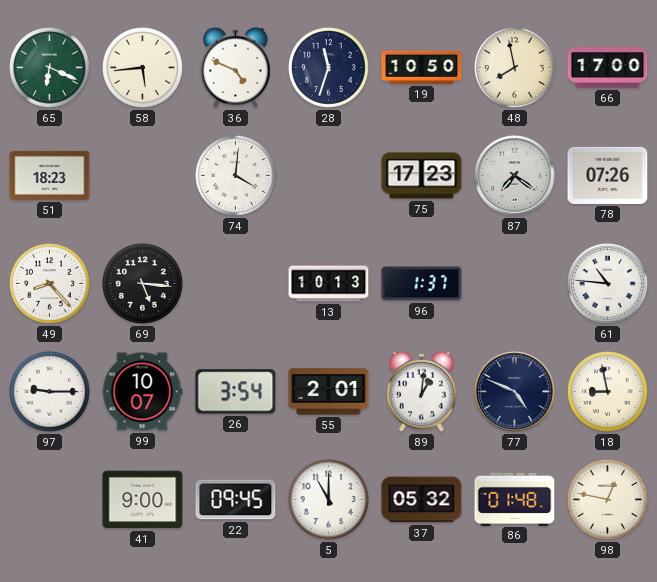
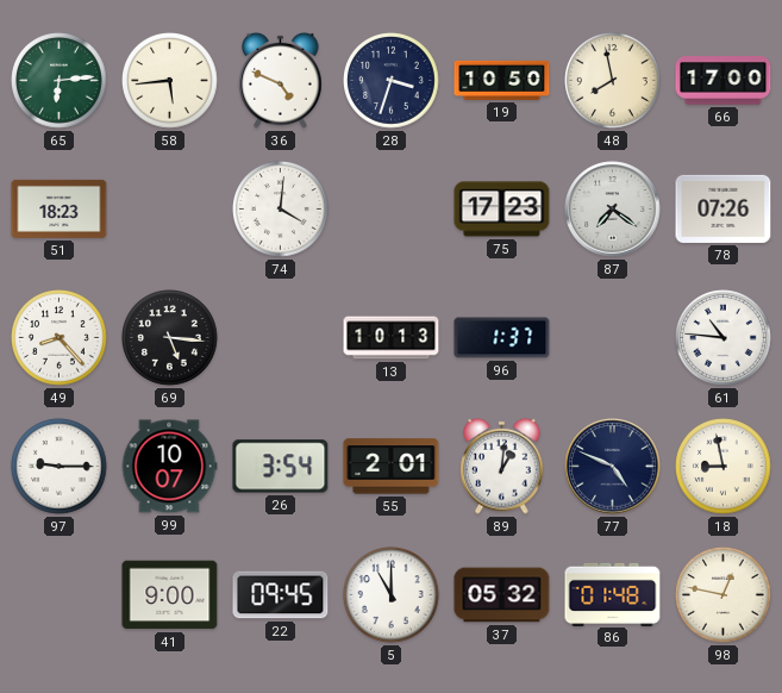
65: 6:19 -> 6:14
28: 11:33 -> 3:33
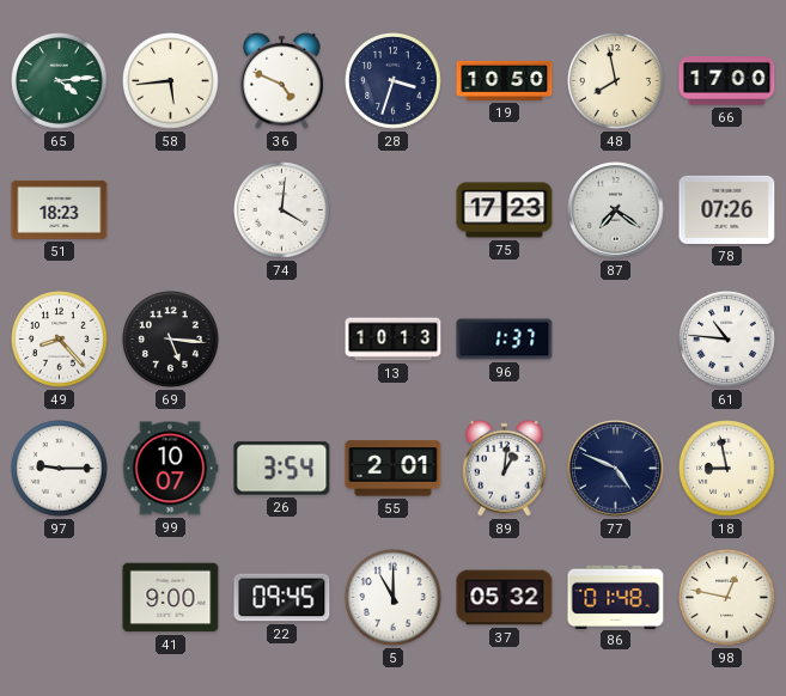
65: 6:14 -> 4:14
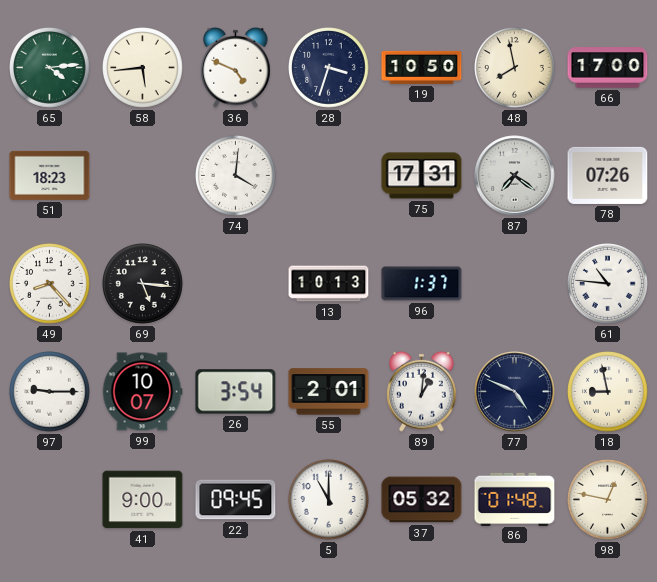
75: 17:23 -> 17:31
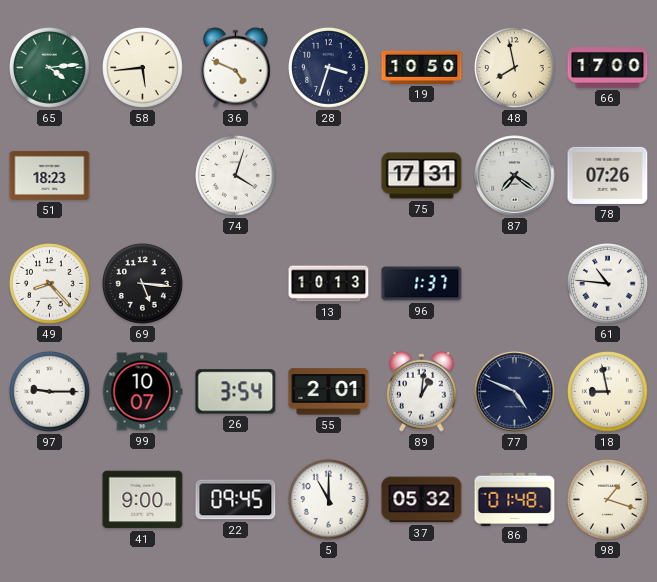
74: 4:01 -> 4:03
98: 12:47 -> 1:18
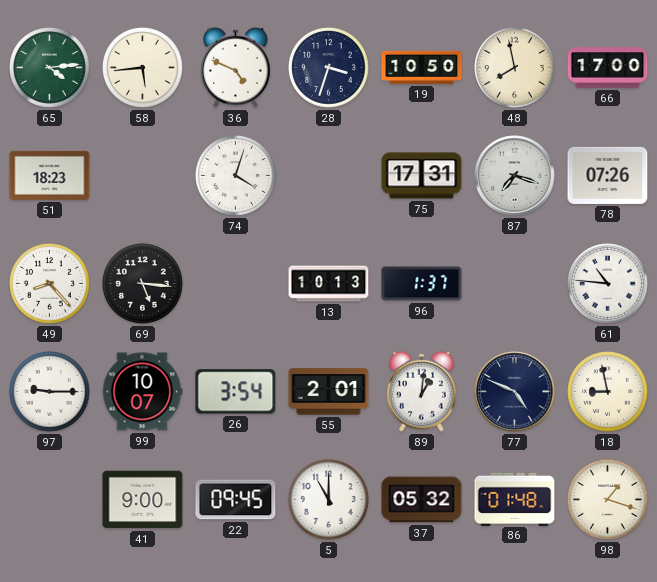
87: 7:21 -> 7:18
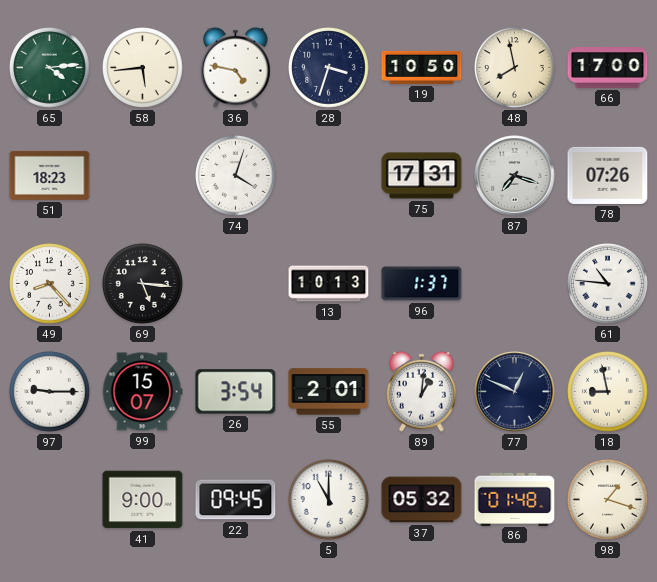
36: 4:49 -> 4:47
99: 10:07 -> 15:07
77: 4:49 -> 12:49
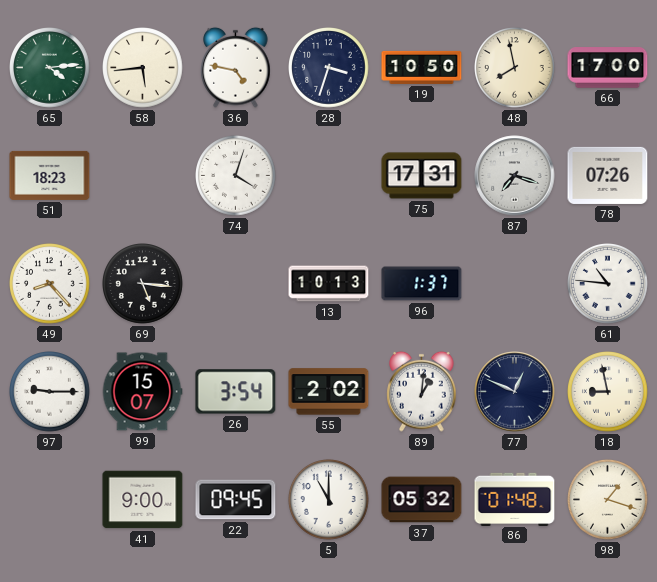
55: 2:01 -> 2:02
